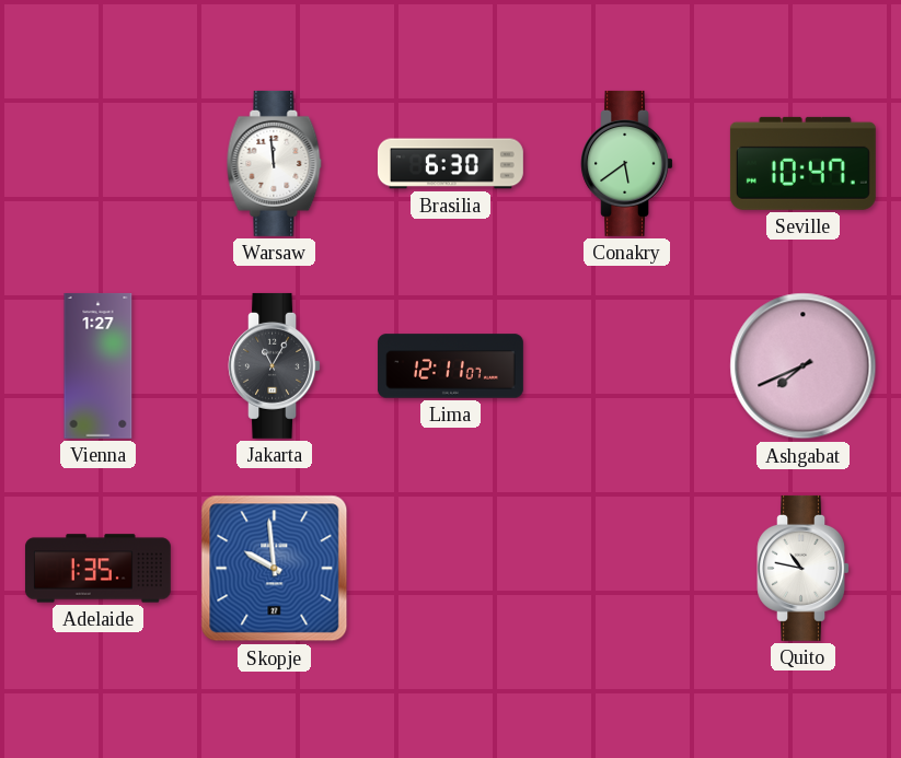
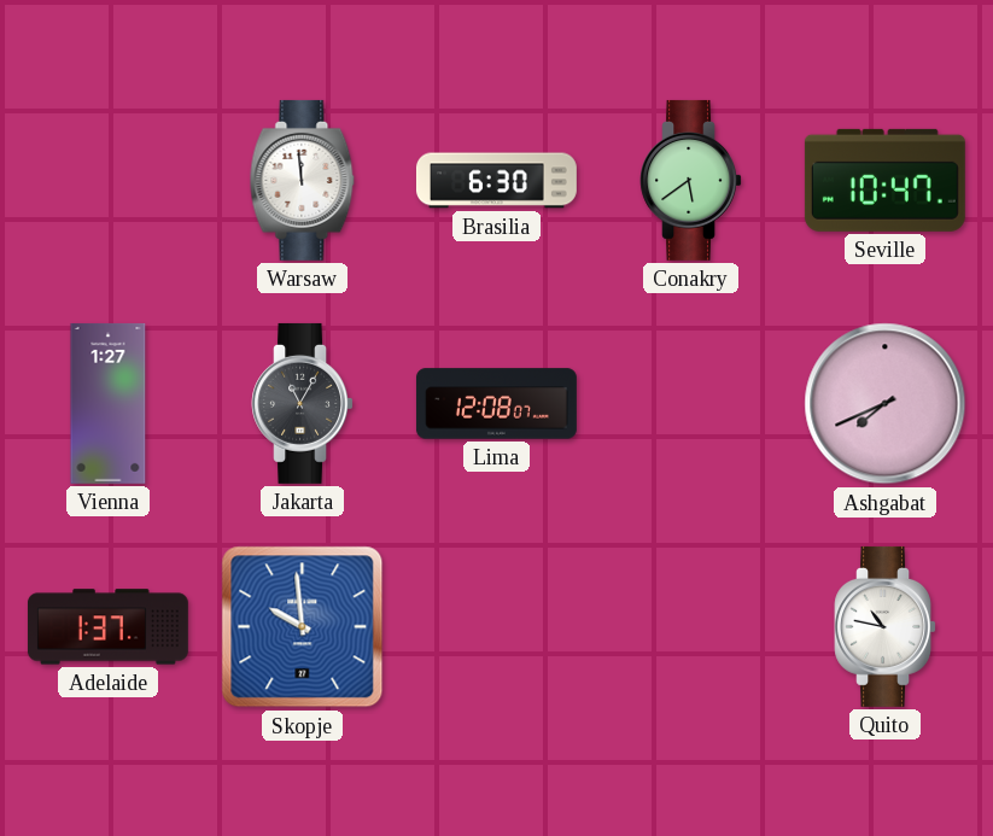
Lima: 12:11 -> 12:08
Adelaide: 1:35 -> 1:37
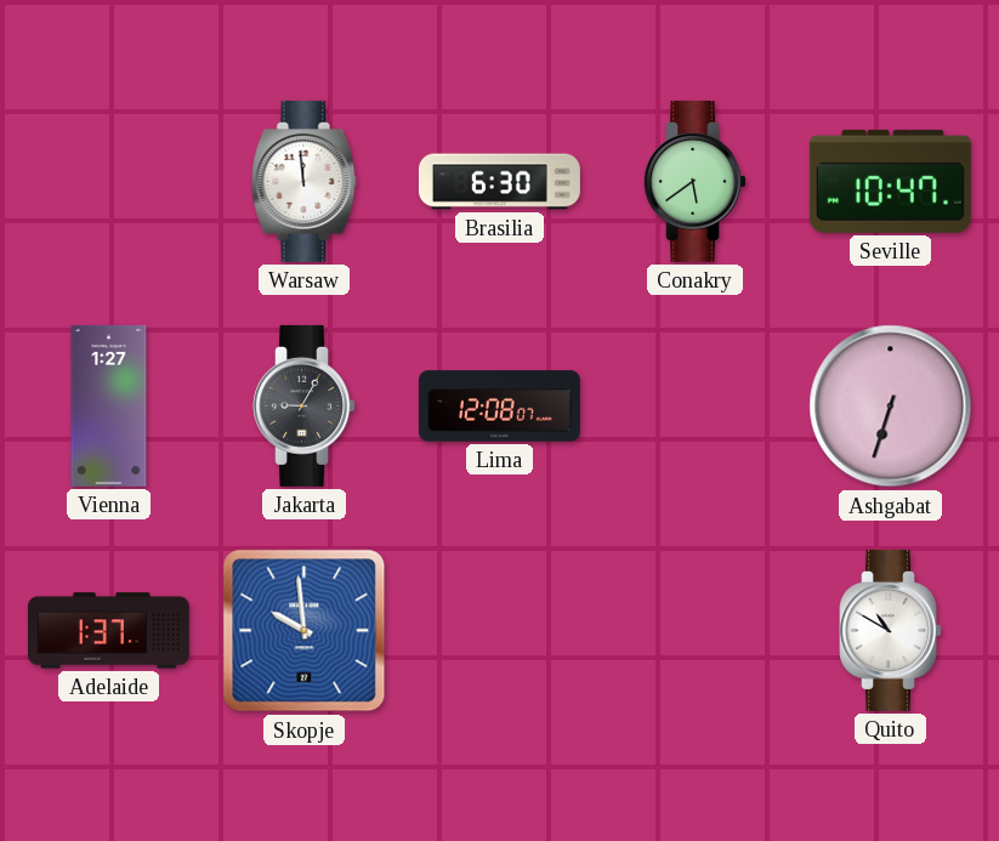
Jakarta: 11:05 -> 9:05
Ashgabat: 7:41 -> 6:33
Quito: 10:47 -> 10:50
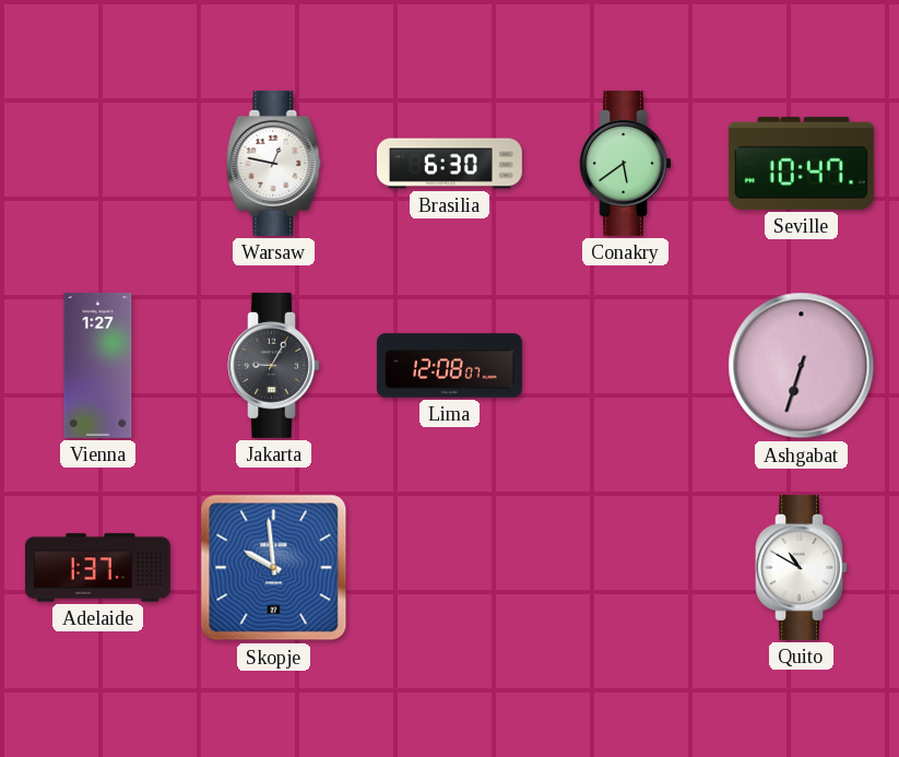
Warsaw: 11:59 -> 12:47
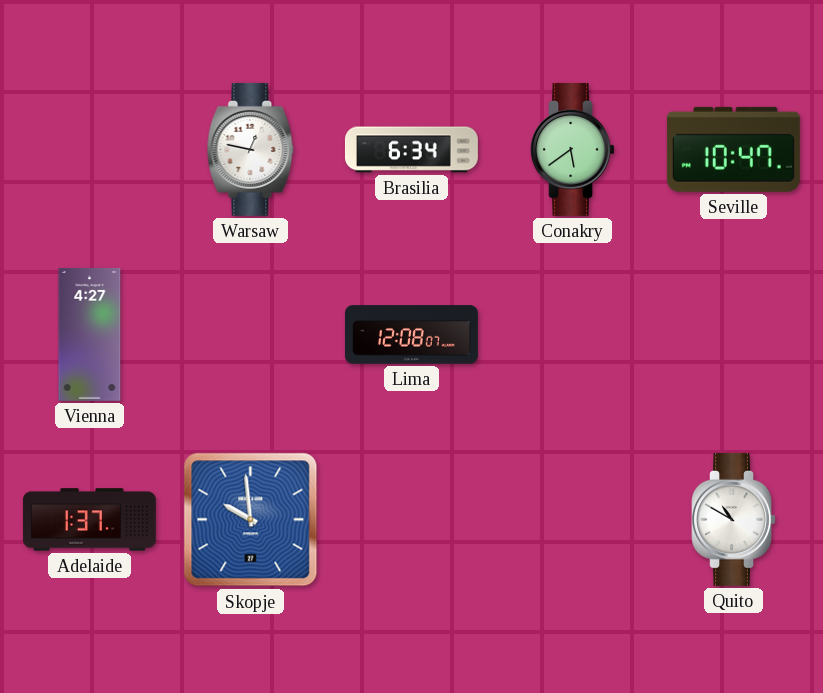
Brasilia: 6:30 -> 6:34
Vienna: 1:27 -> 4:27
Jakarta: 9:05 -> none
Ashgabat: 6:33 -> none
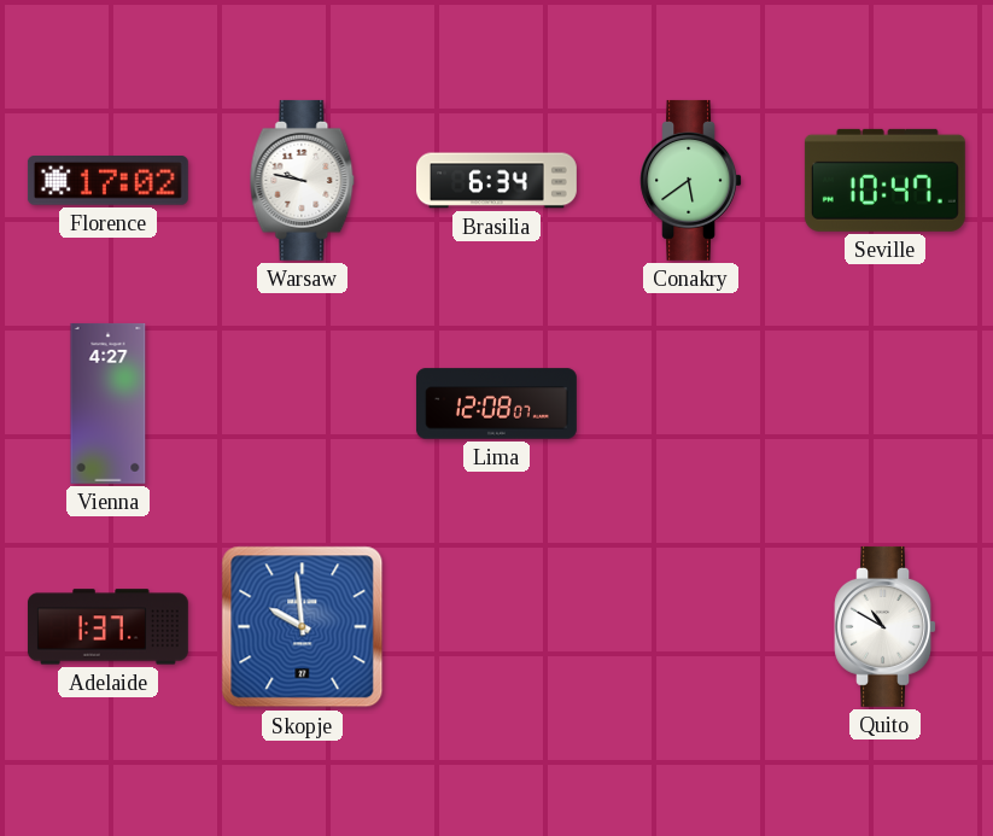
Florence: none -> 17:02
Warsaw: 12:47 -> 9:47
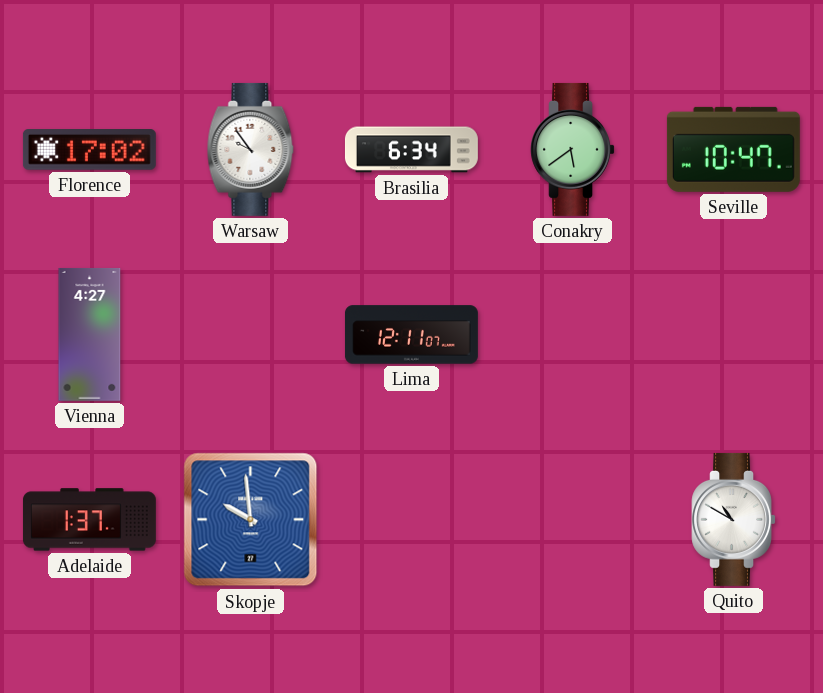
Warsaw: 9:47 -> 9:54
Lima: 12:08 -> 12:11
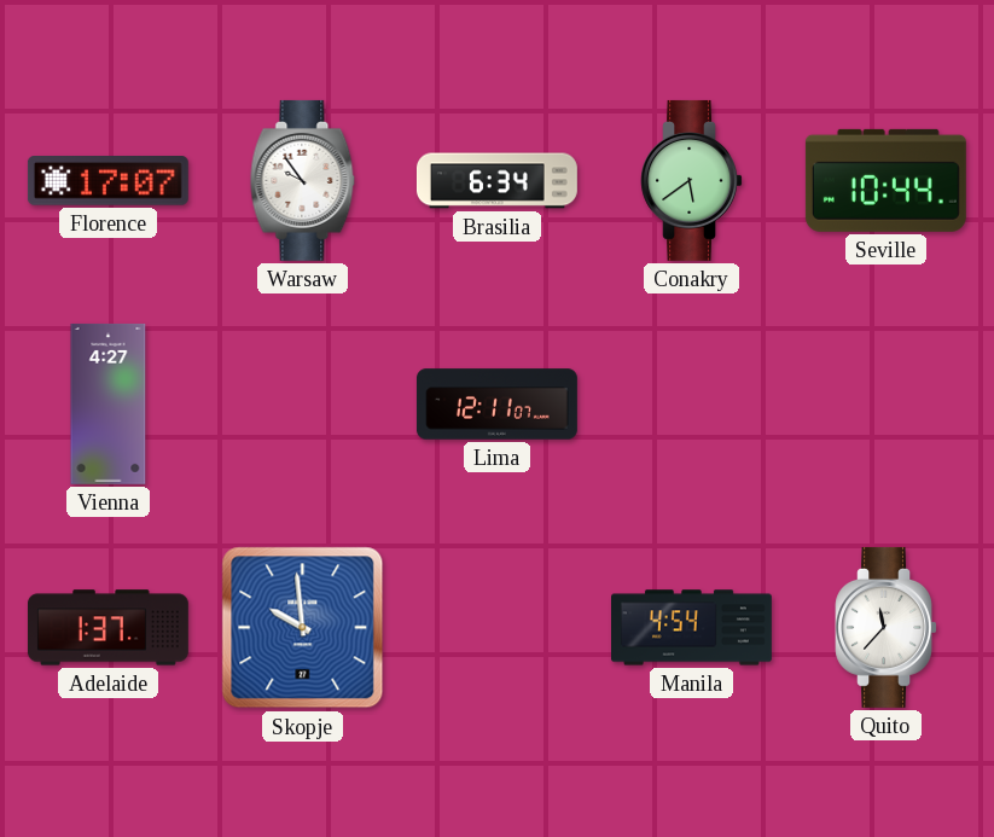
Florence: 17:02 -> 17:07
Seville: 10:47 -> 10:44
Manila: none -> 4:54
Quito: 10:50 -> 11:37
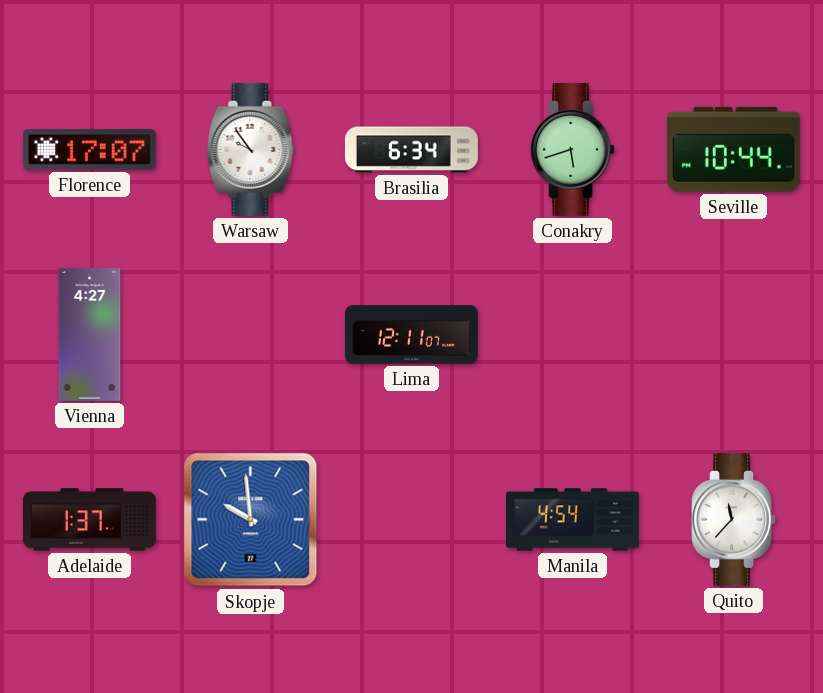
Conakry: 5:39 -> 5:42
